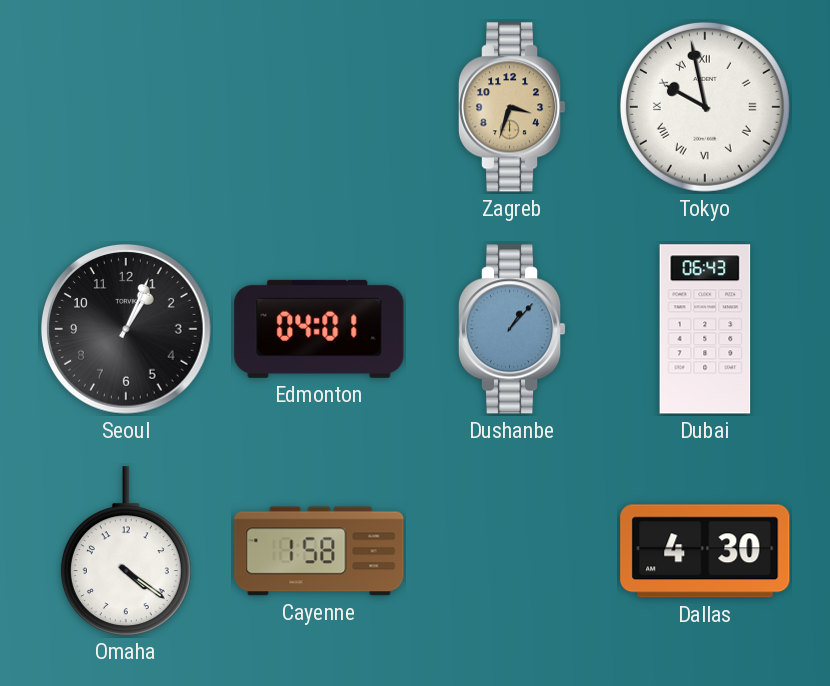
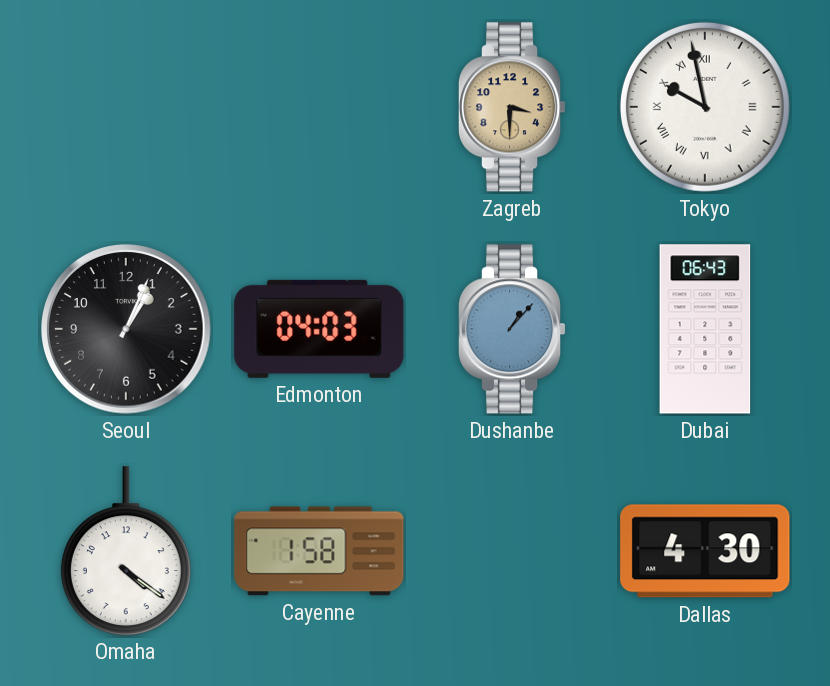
Zagreb: 3:33 -> 3:30
Edmonton: 04:01 -> 04:03
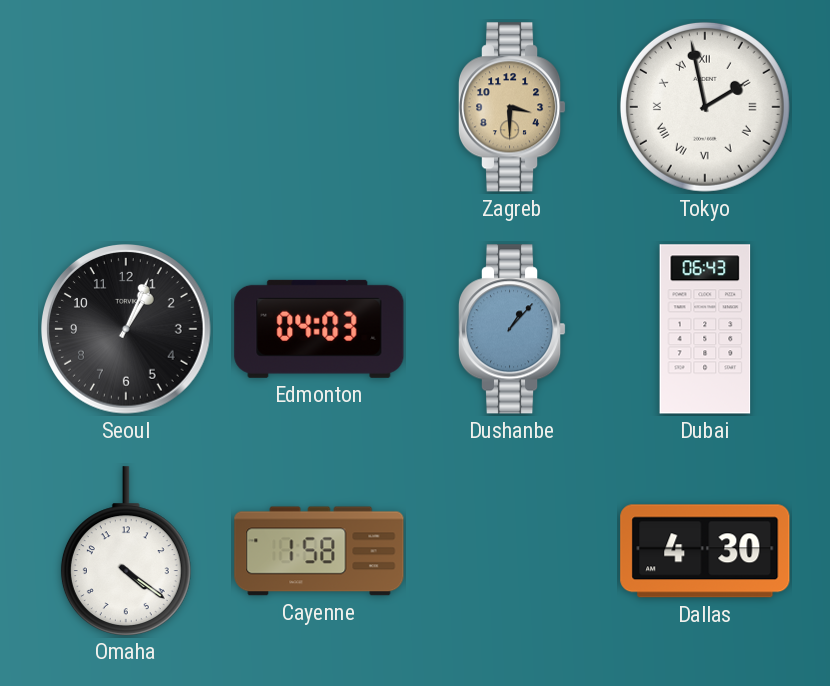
Tokyo: 9:58 -> 1:58
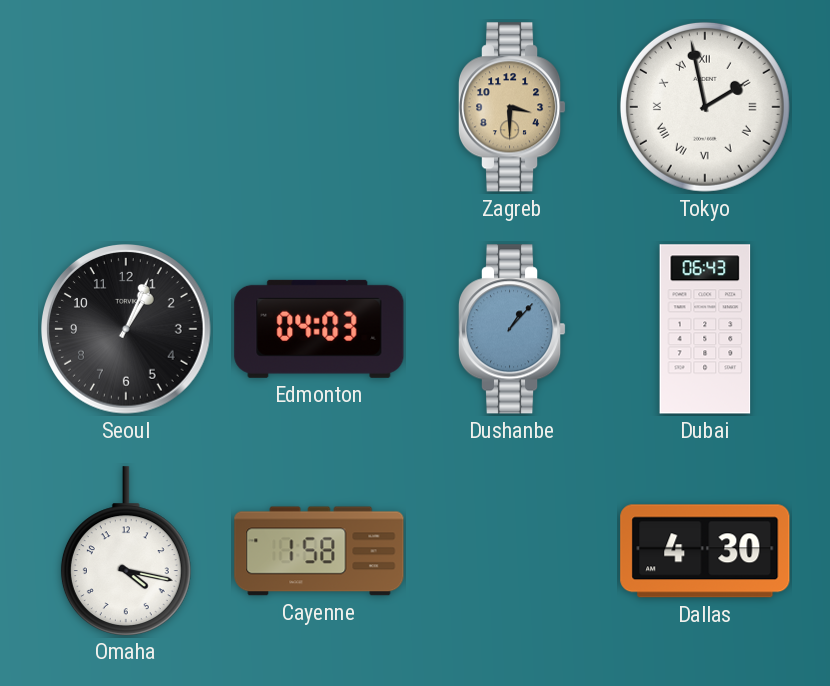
Omaha: 4:21 -> 4:17
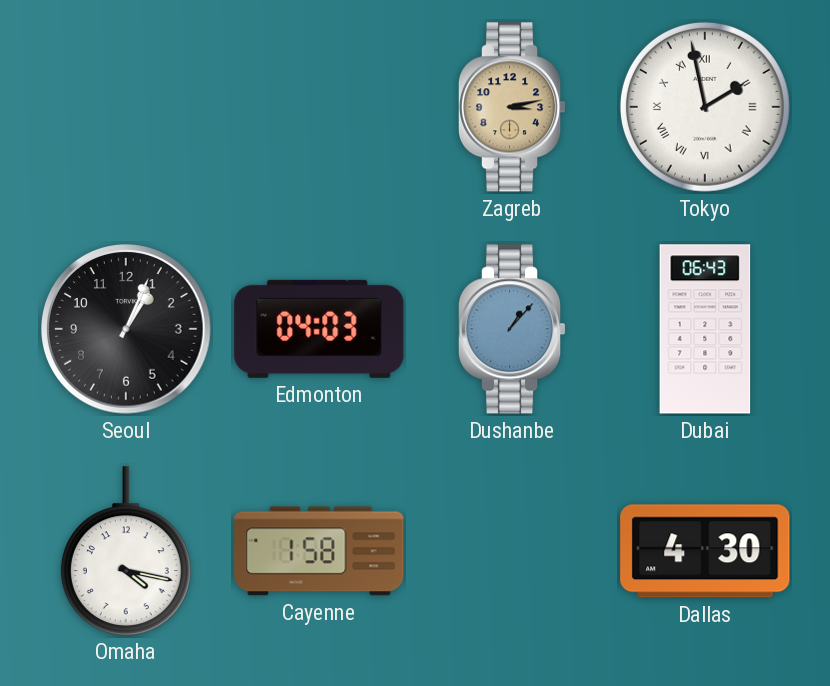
Zagreb: 3:30 -> 3:13
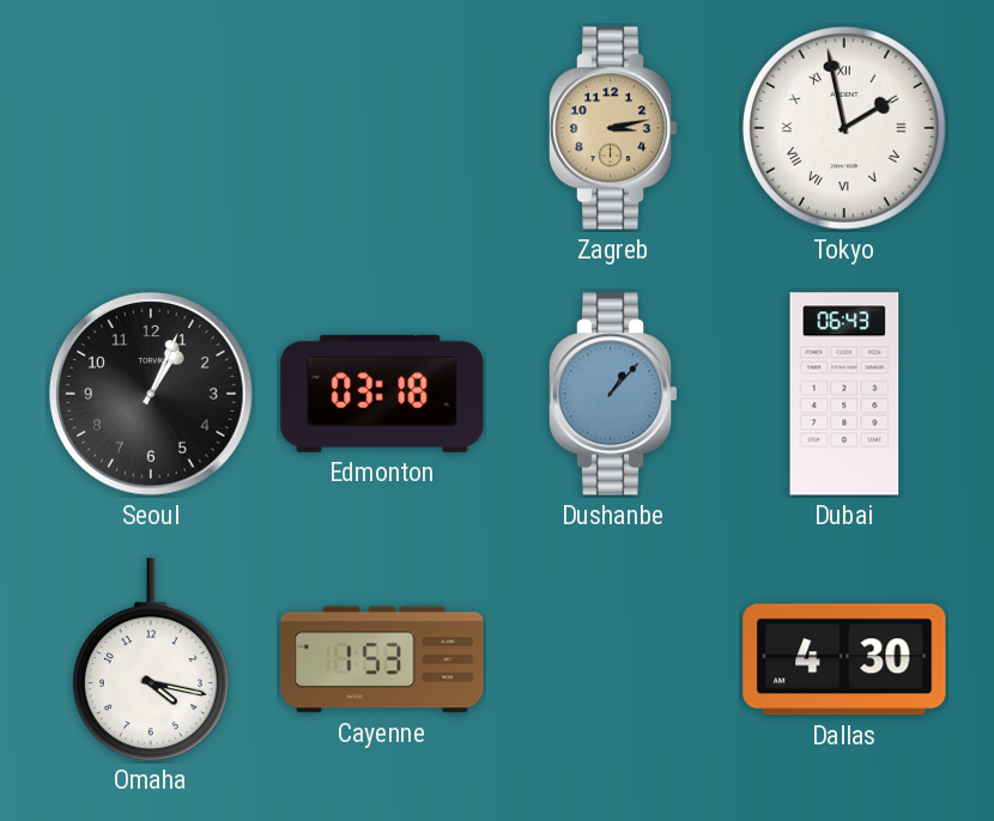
Edmonton: 04:03 -> 03:18
Cayenne: 1:58 -> 1:53
